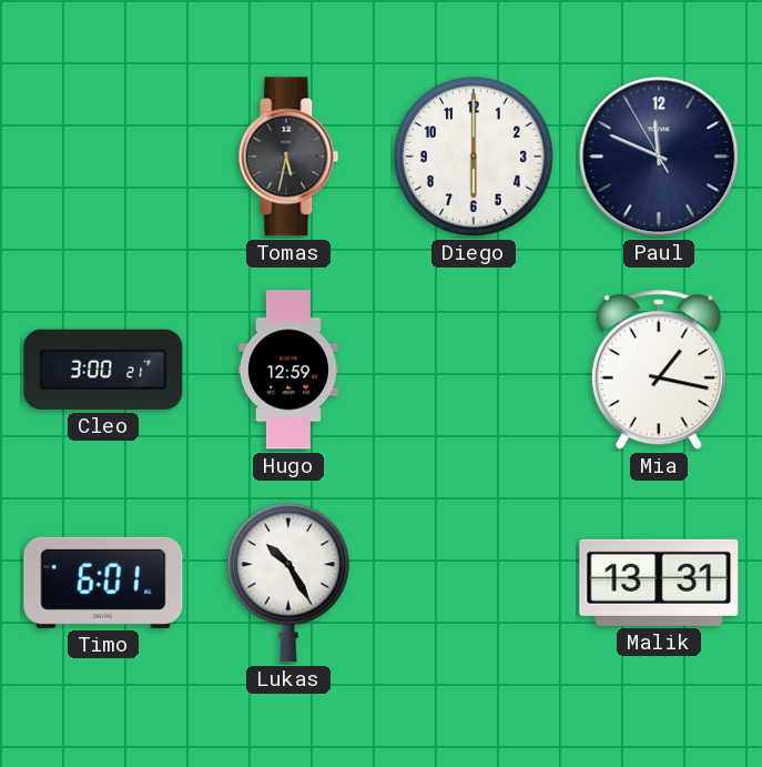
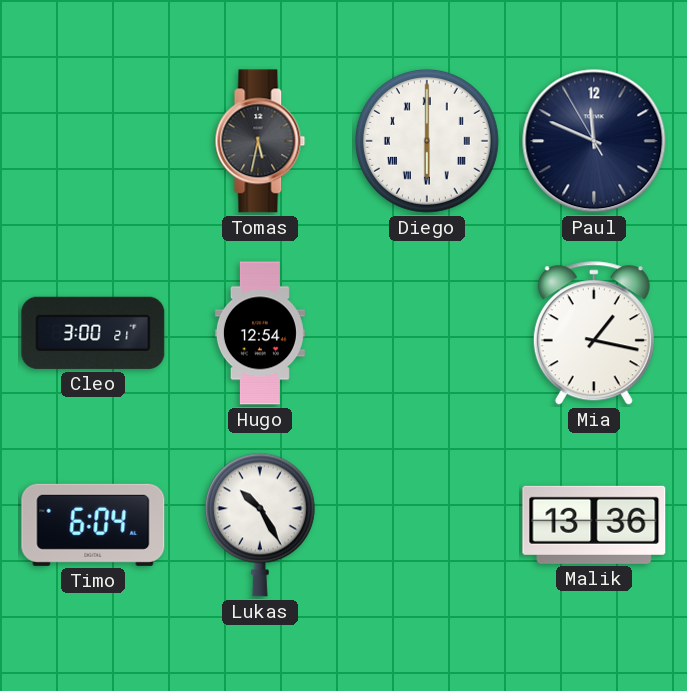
Diego numerals: Arabic -> Roman
Hugo: 12:59 -> 12:54
Timo: 6:01 -> 6:04
Malik: 13:31 -> 13:36
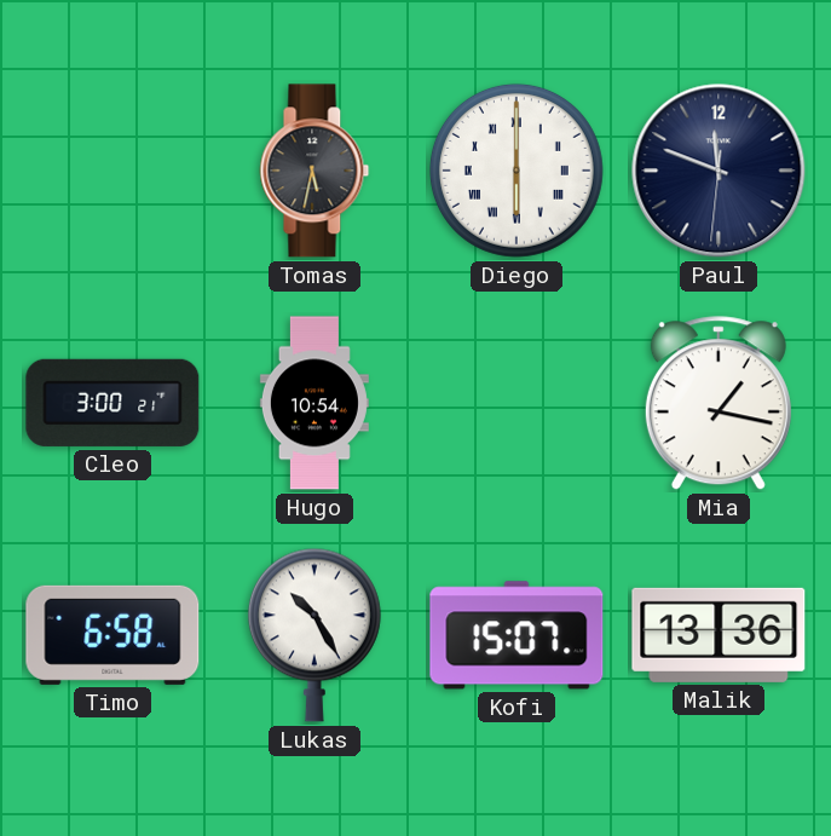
Paul: 11:48:55 -> 11:48:31
Hugo: 12:54 -> 10:54
Timo: 6:04 -> 6:58
Kofi: none -> 15:07
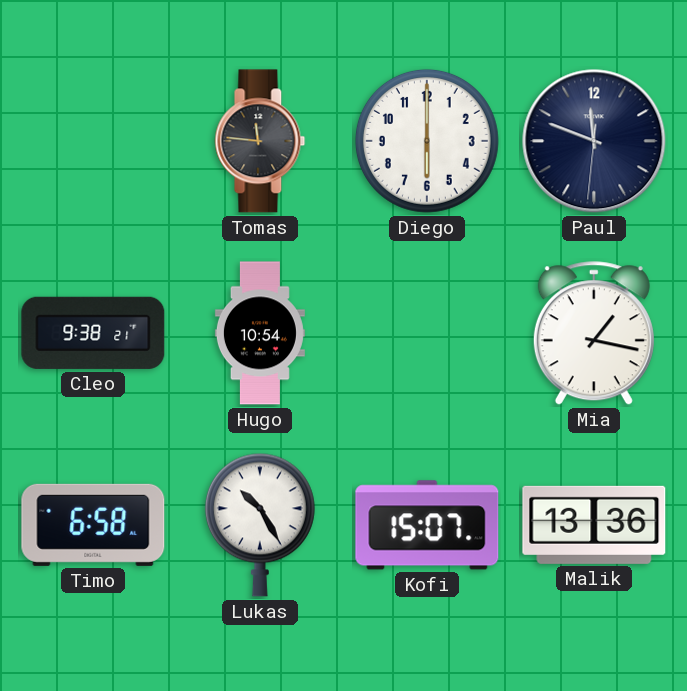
Tomas: 5:32 -> 11:46
Diego numerals: Roman -> Arabic
Cleo: 3:00 -> 9:38
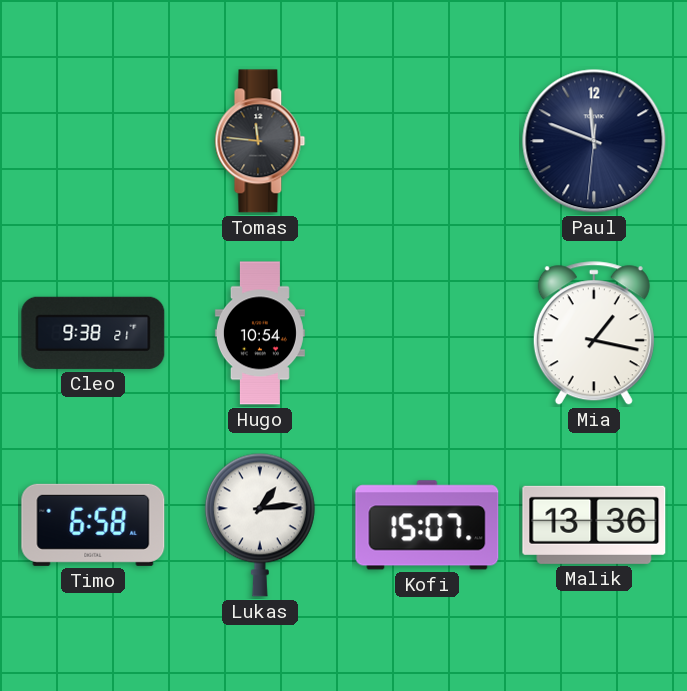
Diego: 6:00 -> none
Lukas: 10:25 -> 1:14
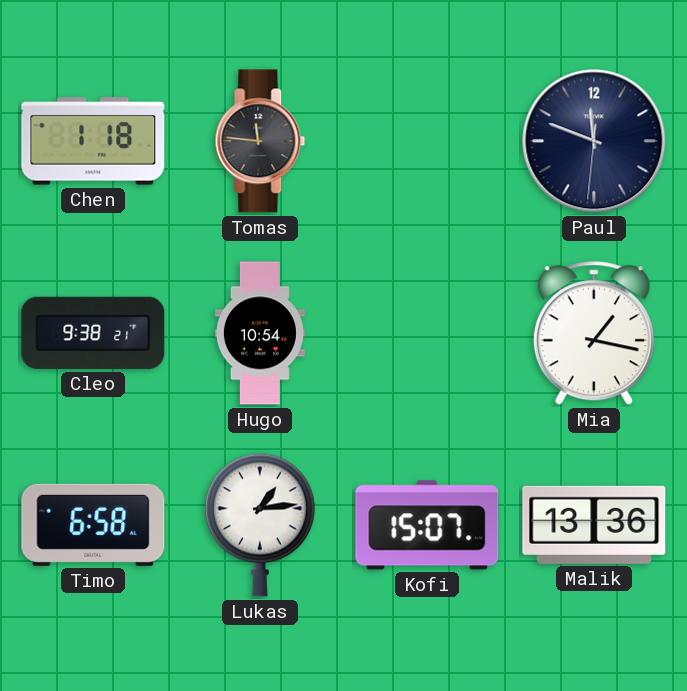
Chen: none -> 1:18
